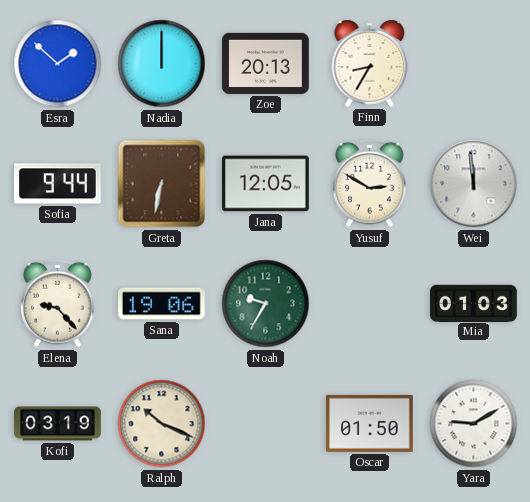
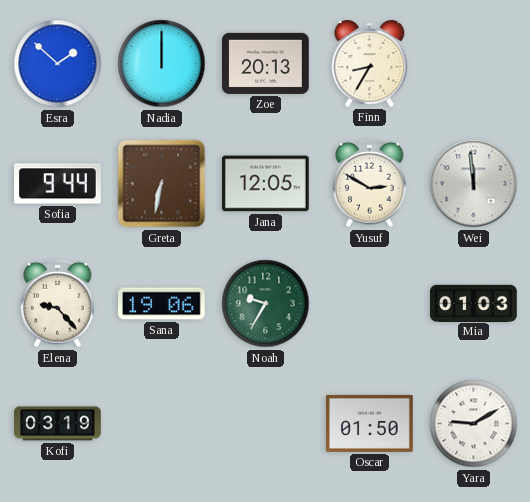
Ralph: 10:19 -> none
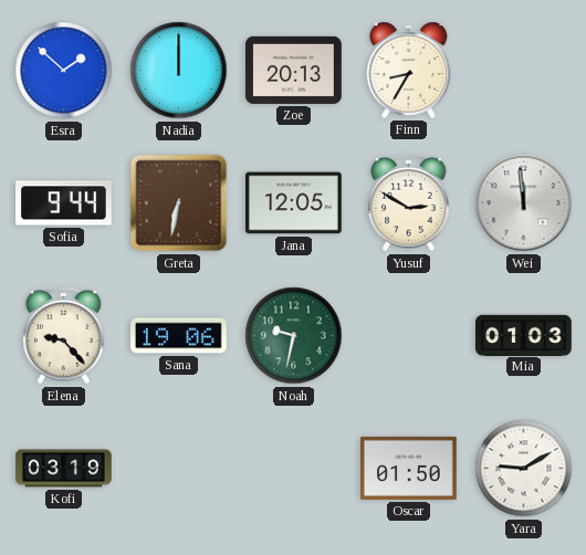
Noah: 9:35 -> 9:32
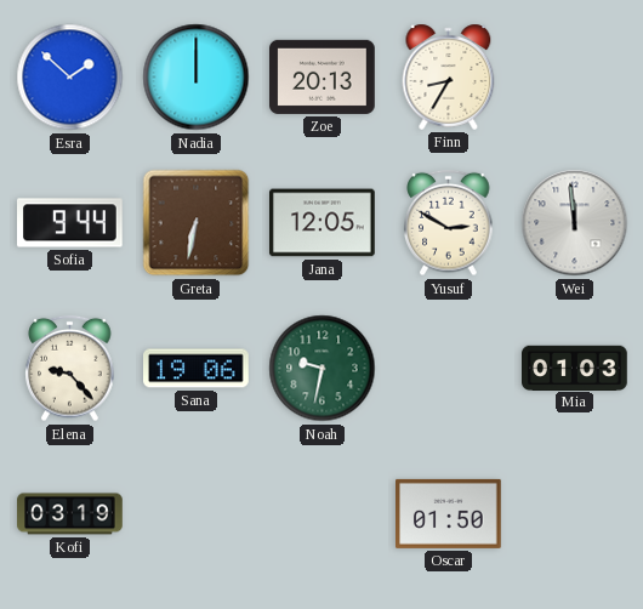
Yara: 9:10 -> none
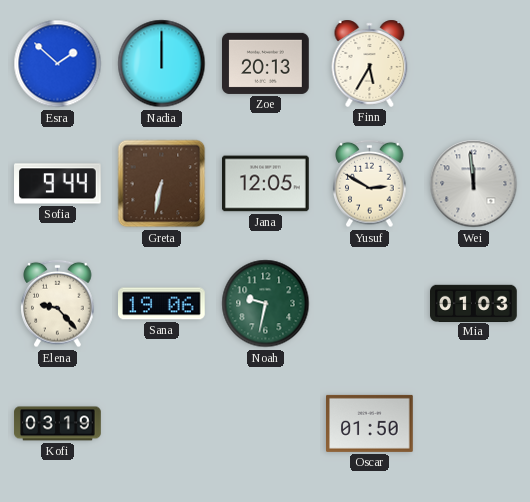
Finn: 8:35 -> 5:35
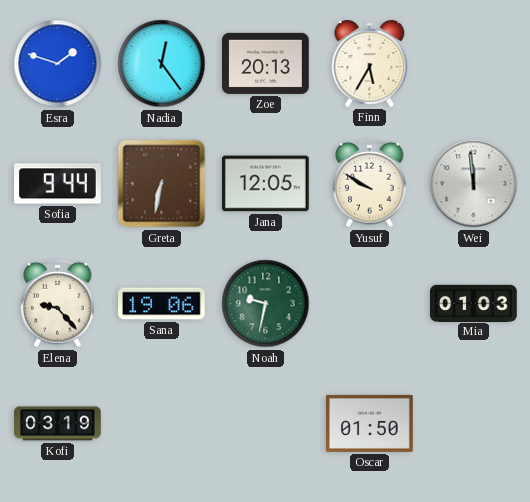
Esra: 1:52 -> 1:48
Nadia: 12:00 -> 12:24
Yusuf: 2:50 -> 9:50
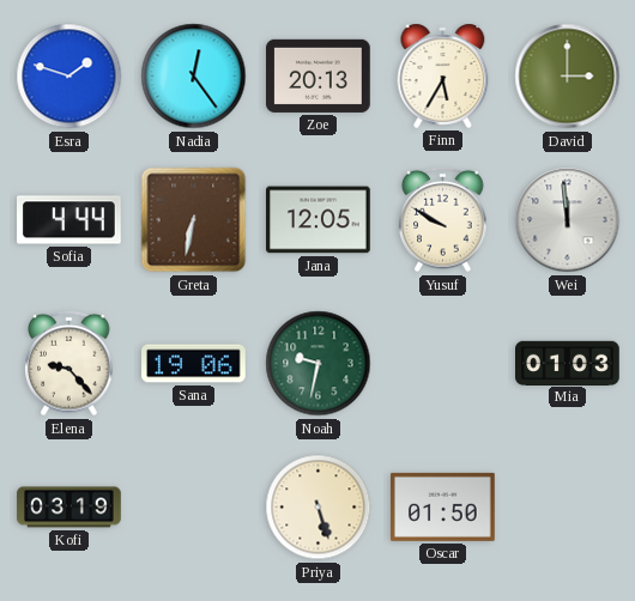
David: none -> 3:00
Sofia: 9:44 -> 4:44
Priya: none -> 5:27
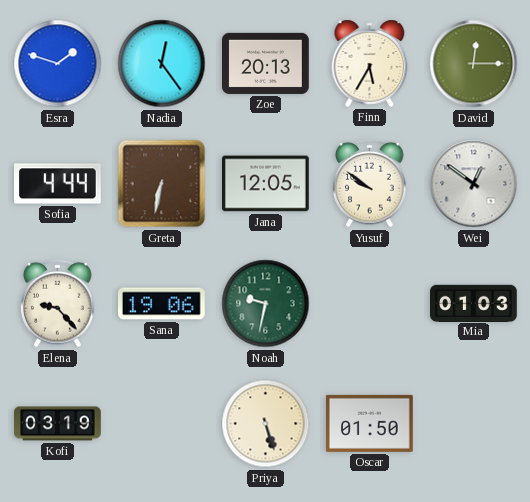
David: 3:00 -> 12:15
Yusuf: 9:50 -> 9:51
Wei: 11:59 -> 12:51
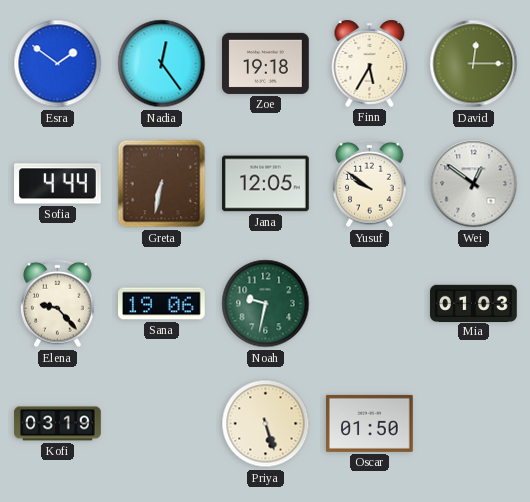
Esra: 1:48 -> 1:51
Zoe: 20:13 -> 19:18
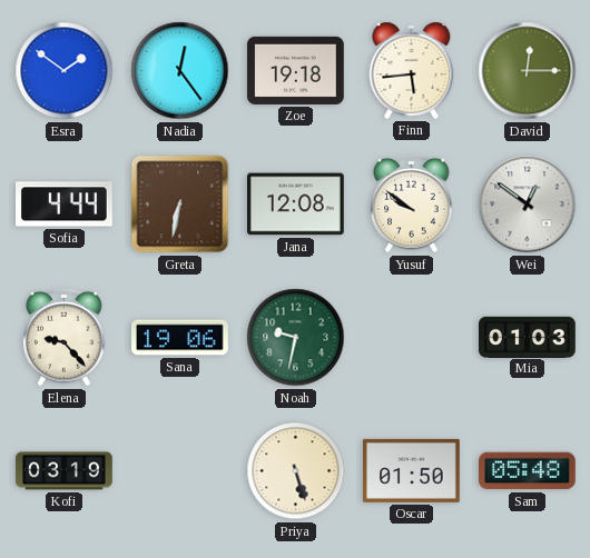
Finn: 5:35 -> 5:44
Jana: 12:05 -> 12:08
Sam: none -> 05:48
